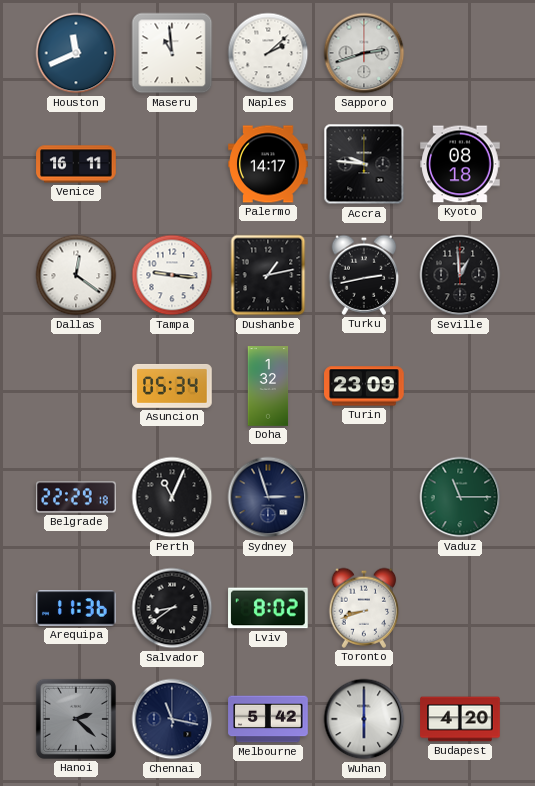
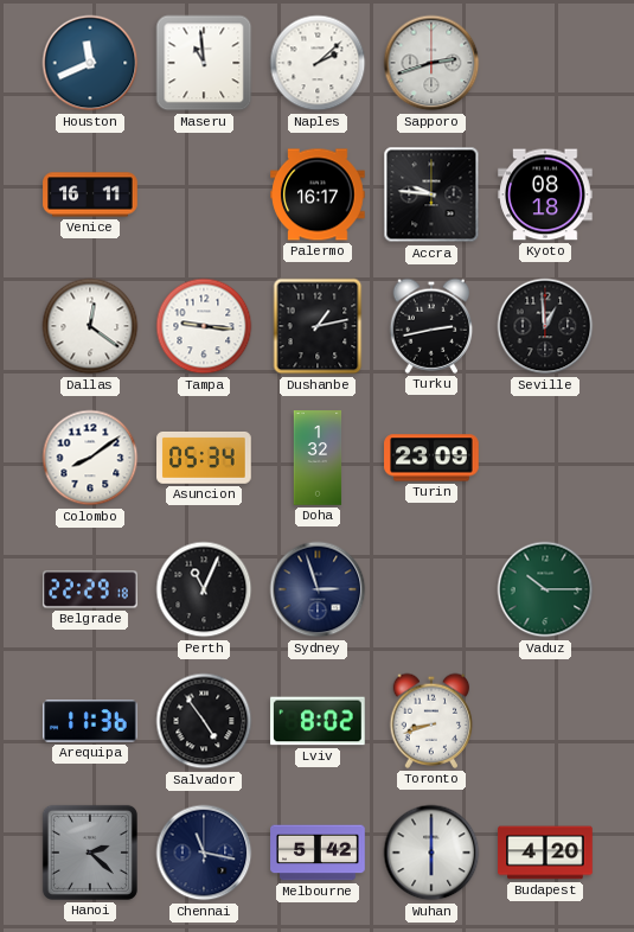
Palermo: 14:17 -> 16:17
Colombo: none -> 8:09
Vaduz: 11:15 -> 10:15
Salvador: 8:39 -> 4:54
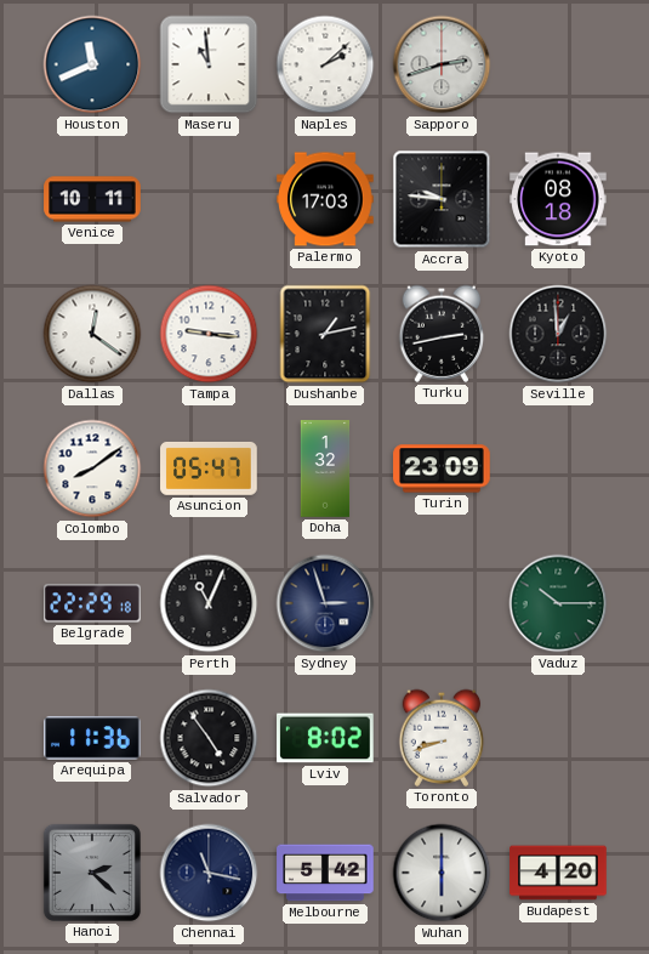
Venice: 16:11 -> 10:11
Palermo: 16:17 -> 17:03
Asuncion: 05:34 -> 05:47
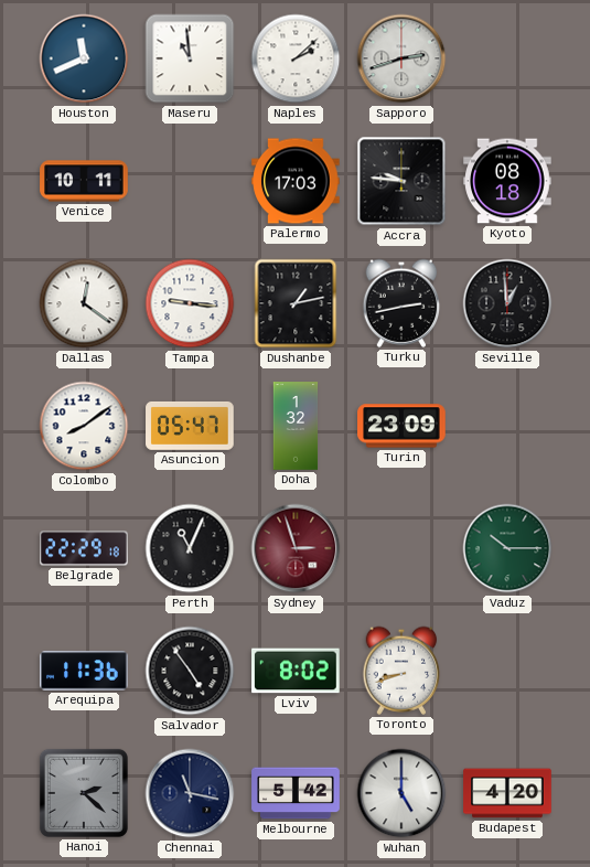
Sydney dial: navy -> burgundy
Wuhan: 6:00 -> 5:00
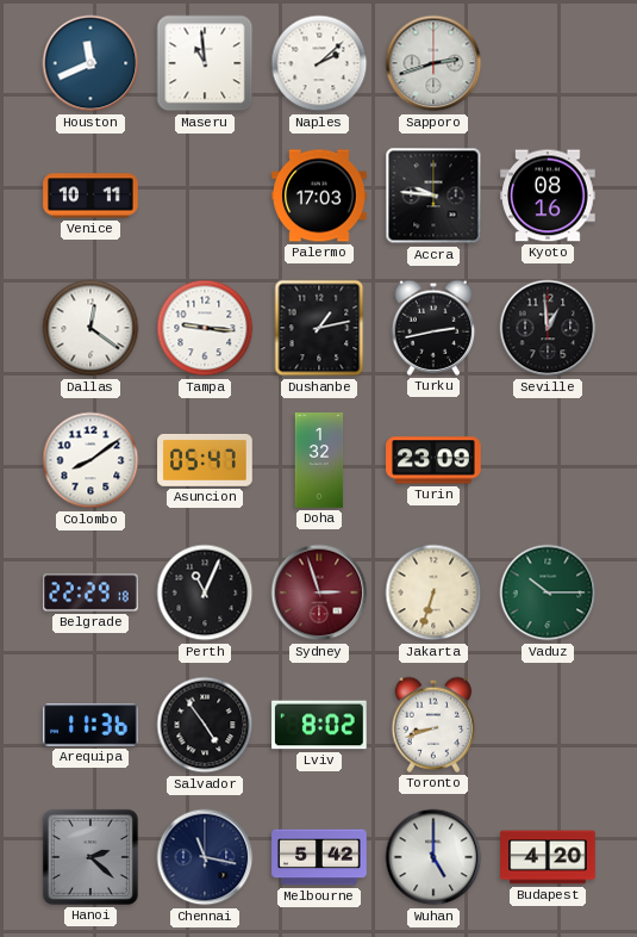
Kyoto: 08:18 -> 08:16
Jakarta: none -> 6:33
